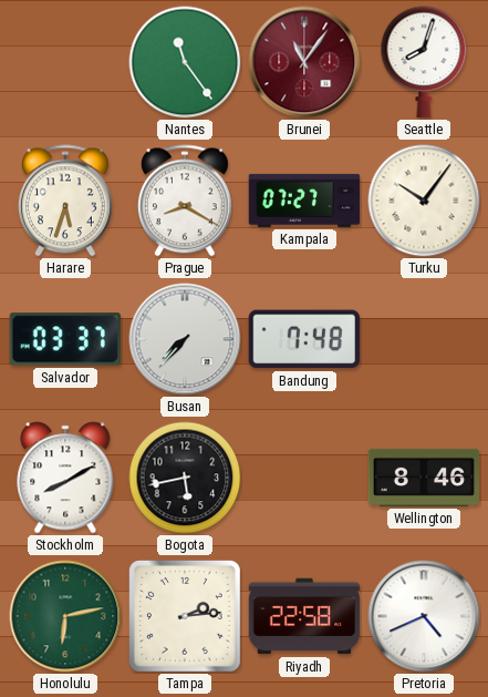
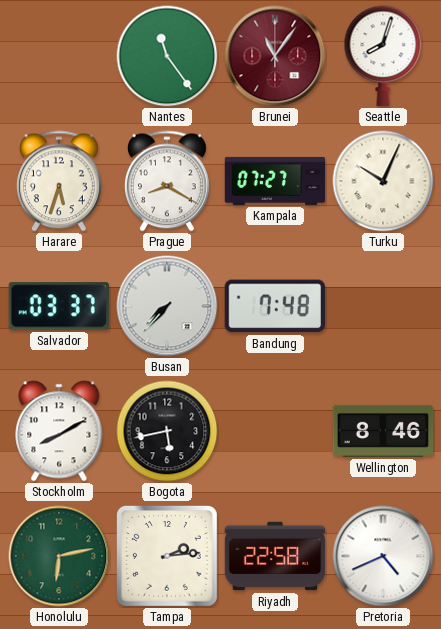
Turku: 10:06 -> 10:04
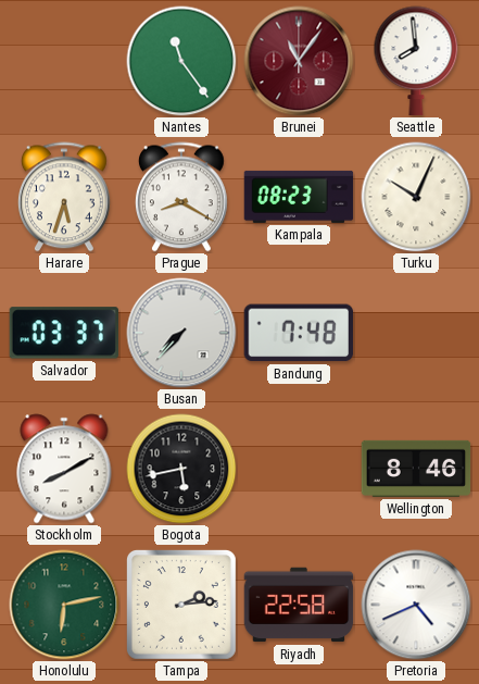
Seattle: 8:03 -> 7:59
Kampala: 07:27 -> 08:23
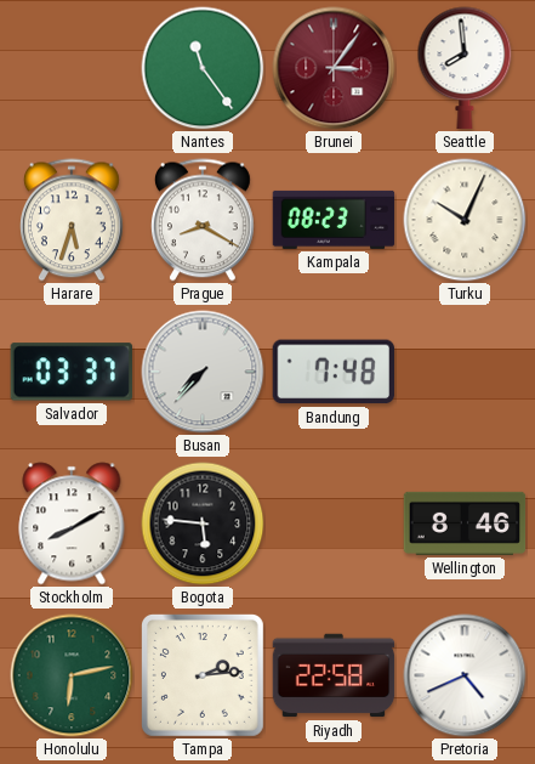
Brunei: 11:06 -> 3:06
Bogota: 5:43 -> 5:46
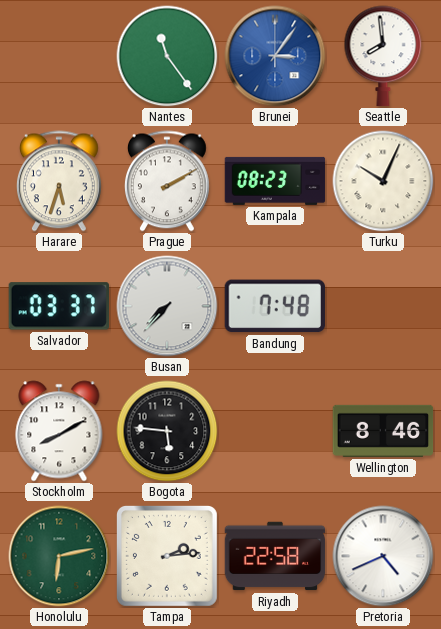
Brunei dial: burgundy -> blue
Prague: 8:20 -> 2:10
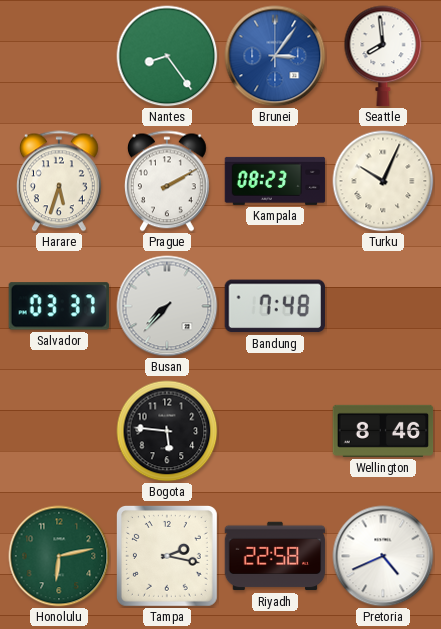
Nantes: 11:24 -> 8:24
Stockholm: 8:10 -> none
Tampa: 2:14 -> 2:17
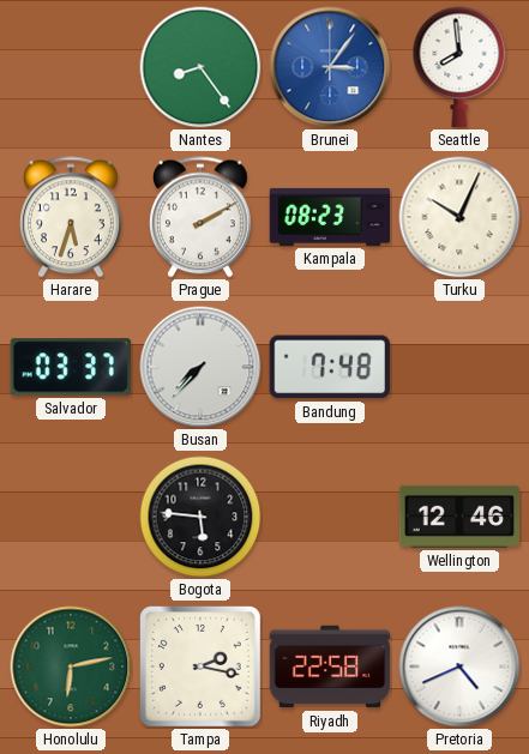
Wellington: 8:46 -> 12:46
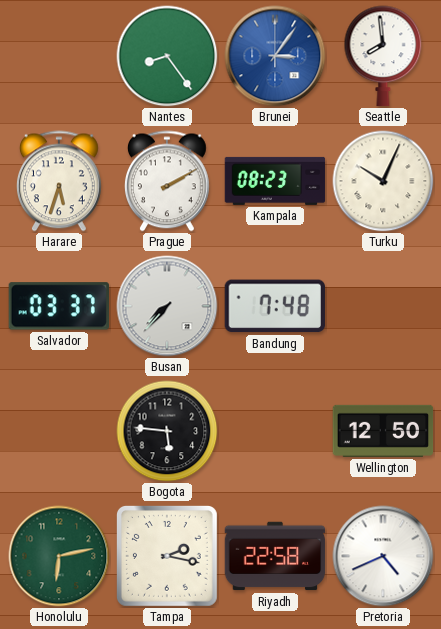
Wellington: 12:46 -> 12:50
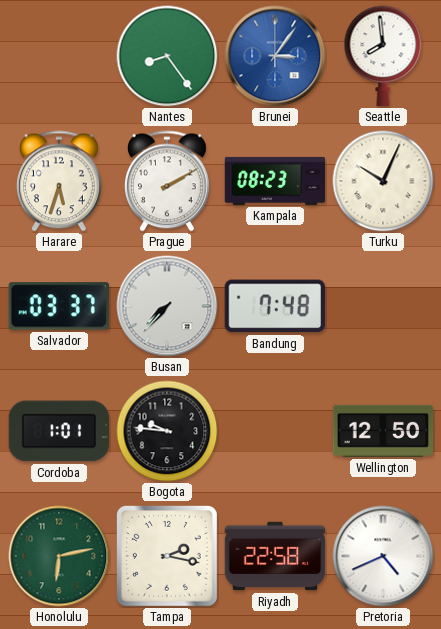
Cordoba: none -> 1:01
Bogota: 5:46 -> 9:46
